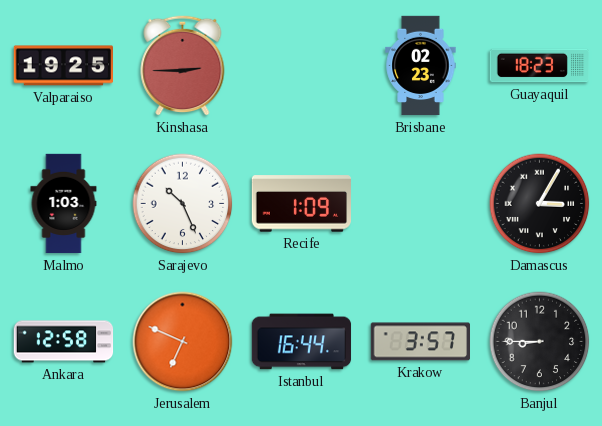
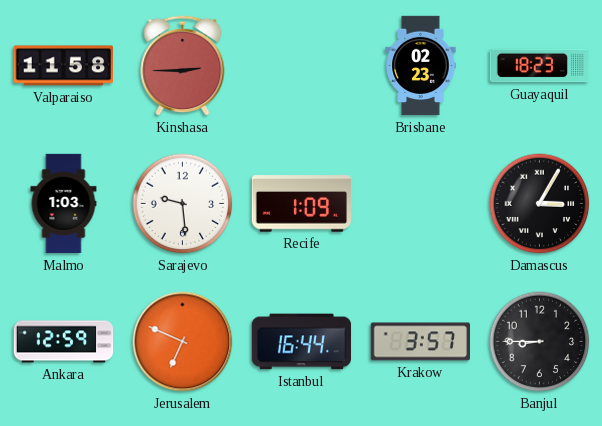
Valparaiso: 19:25 -> 11:58
Sarajevo: 10:26 -> 9:29
Ankara: 12:58 -> 12:59
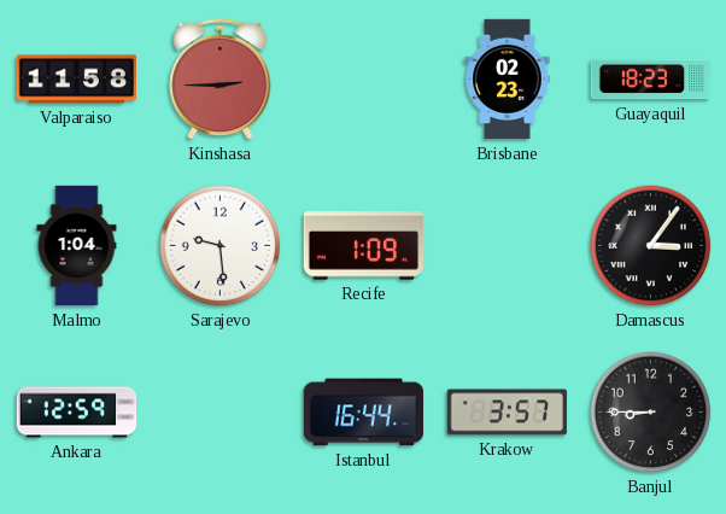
Malmo: 1:03 -> 1:04
Damascus: 3:05 -> 3:06
Jerusalem: 6:49 -> none
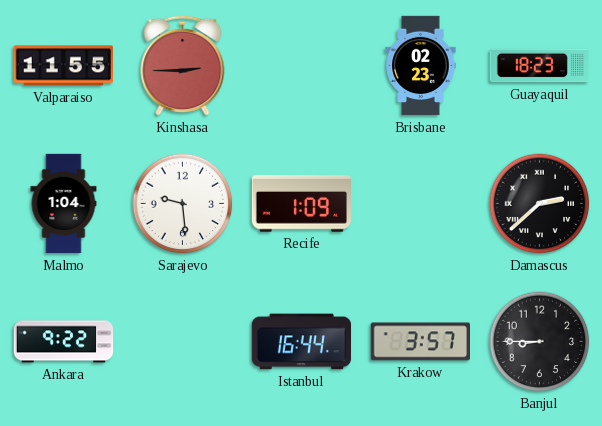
Valparaiso: 11:58 -> 11:55
Damascus: 3:06 -> 2:38
Ankara: 12:59 -> 9:22
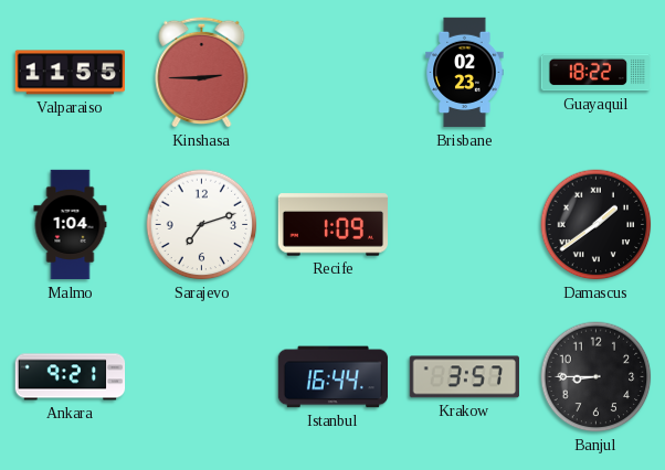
Guayaquil: 18:23 -> 18:22
Sarajevo: 9:29 -> 7:12
Damascus: 2:38 -> 1:39
Ankara: 9:22 -> 9:21
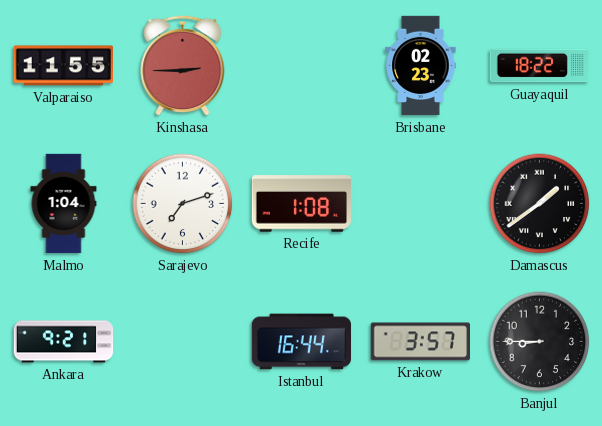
Recife: 1:09 -> 1:08
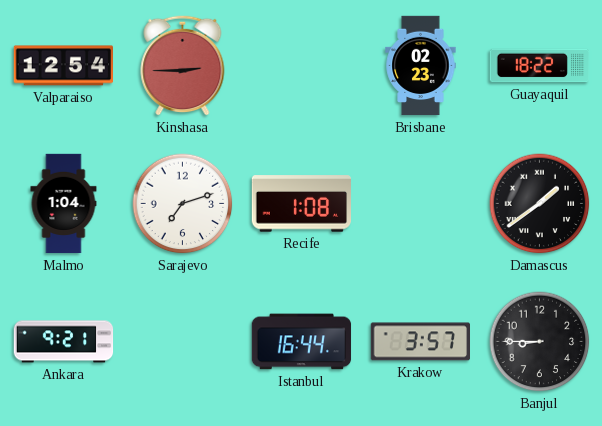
Valparaiso: 11:55 -> 12:54
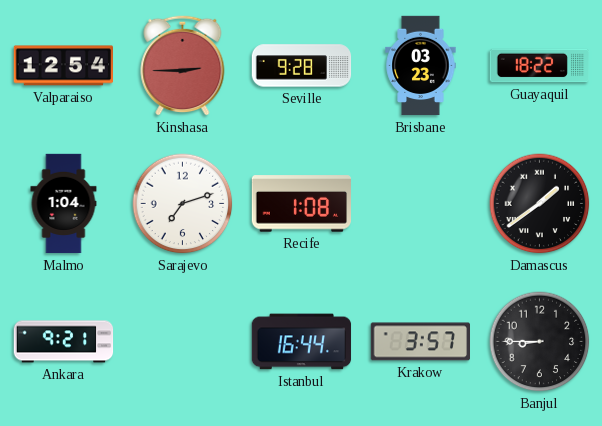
Seville: none -> 9:28
Brisbane: 02:23 -> 03:23
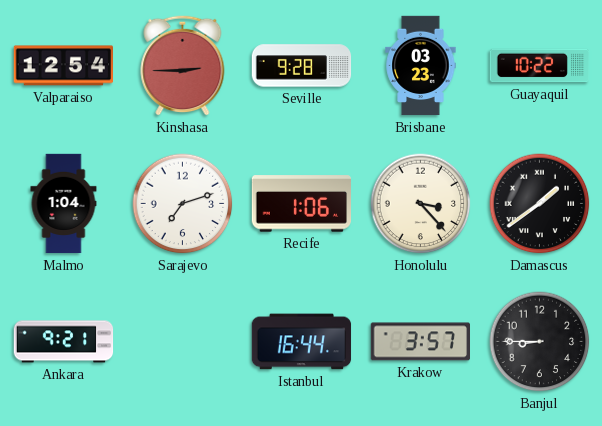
Guayaquil: 18:22 -> 10:22
Recife: 1:08 -> 1:06
Honolulu: none -> 3:23
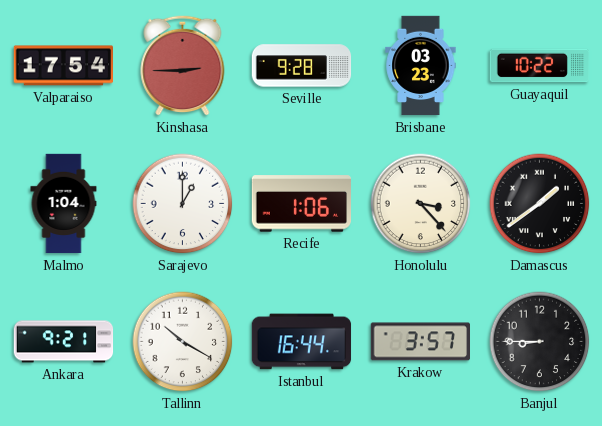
Valparaiso: 12:54 -> 17:54
Sarajevo: 7:12 -> 1:00
Tallinn: none -> 10:20
